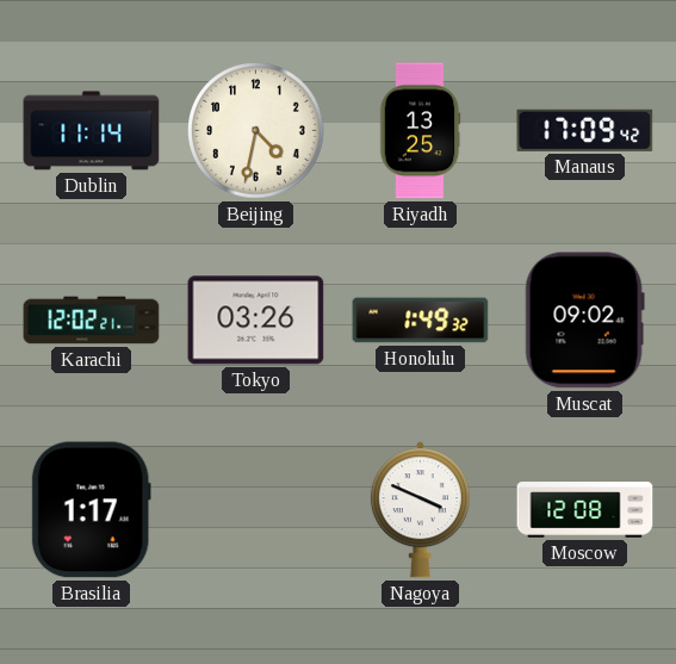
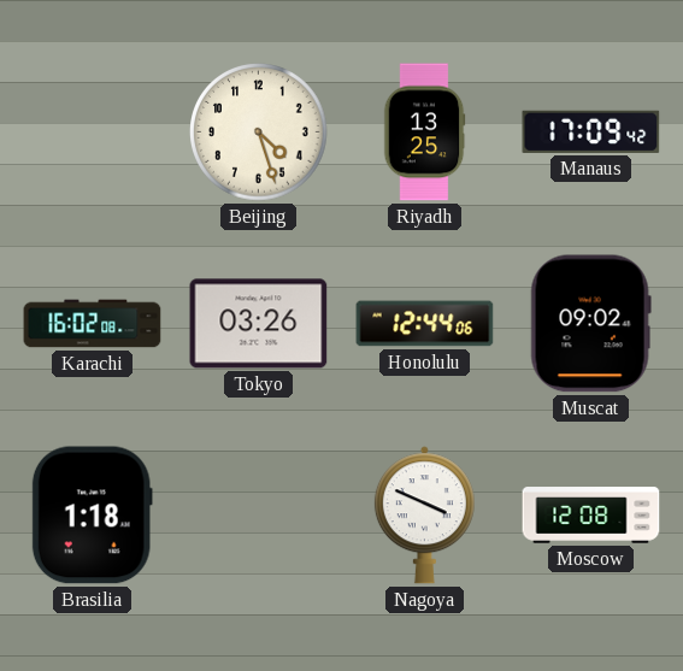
Dublin: 11:14 -> none
Beijing: 4:32 -> 4:27
Karachi: 12:02 -> 16:02
Honolulu: 1:49 -> 12:44
Brasilia: 1:17 -> 1:18
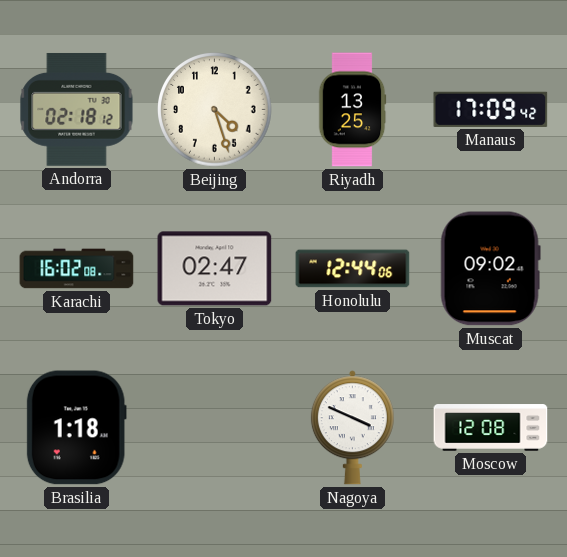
Andorra: none -> 02:18
Tokyo: 03:26 -> 02:47
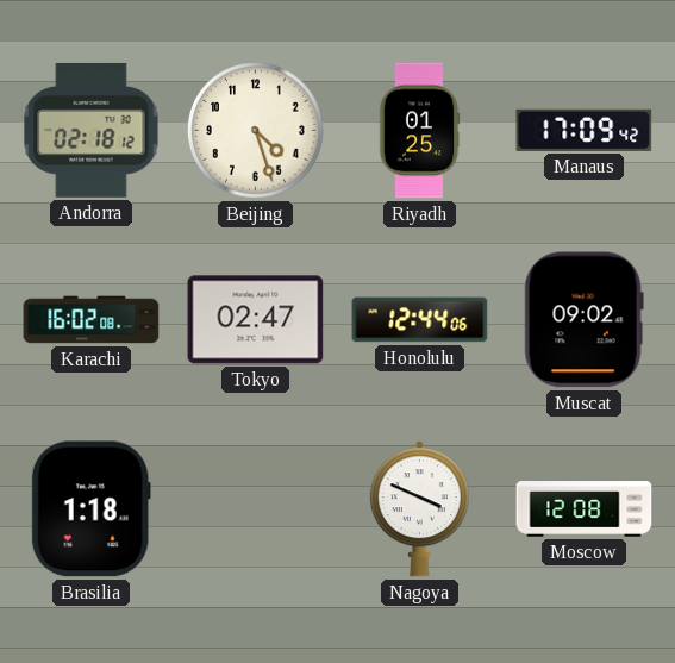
Riyadh: 13:25 -> 01:25
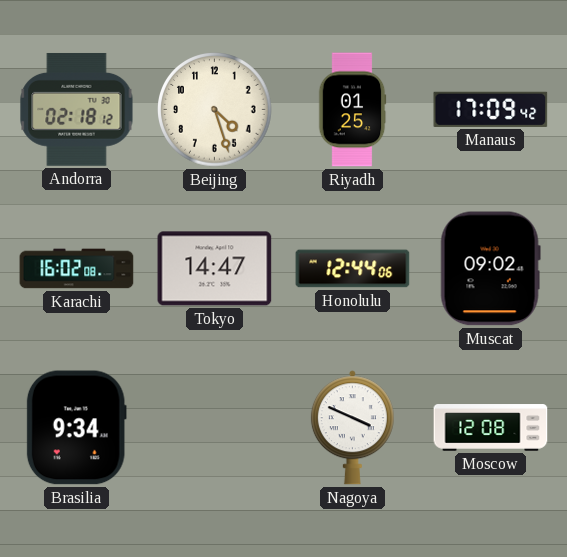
Tokyo: 02:47 -> 14:47
Brasilia: 1:18 -> 9:34
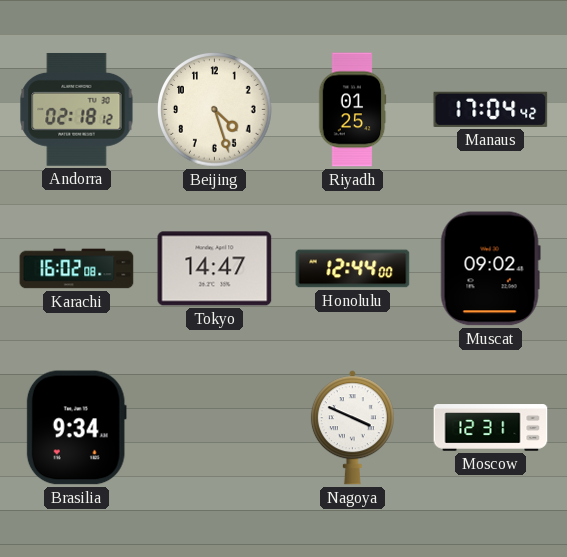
Manaus: 17:09 -> 17:04
Honolulu: 12:44:06 -> 12:44:00
Moscow: 12:08 -> 12:31
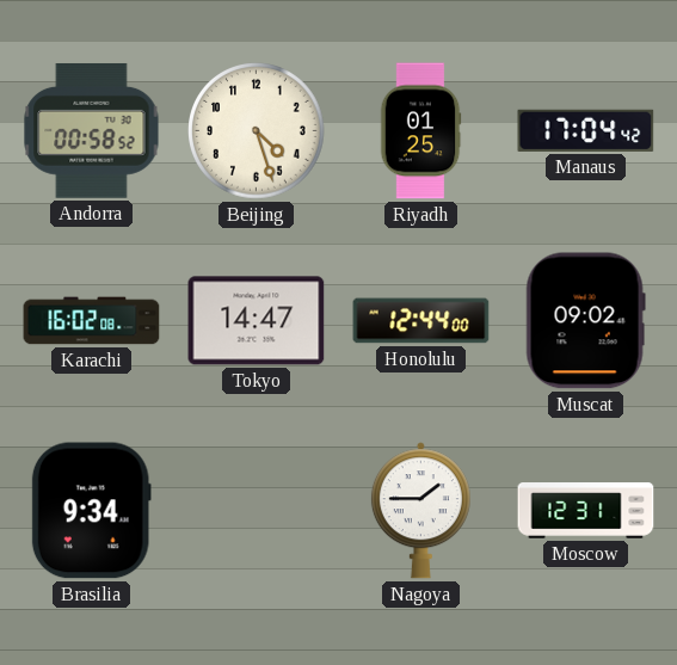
Andorra: 02:18 -> 00:58
Nagoya: 3:49 -> 1:45
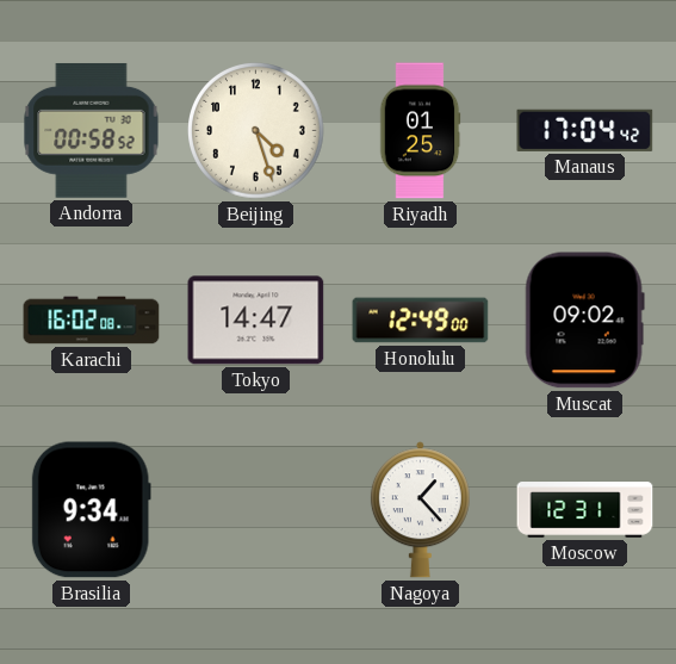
Honolulu: 12:44 -> 12:49
Nagoya: 1:45 -> 1:23
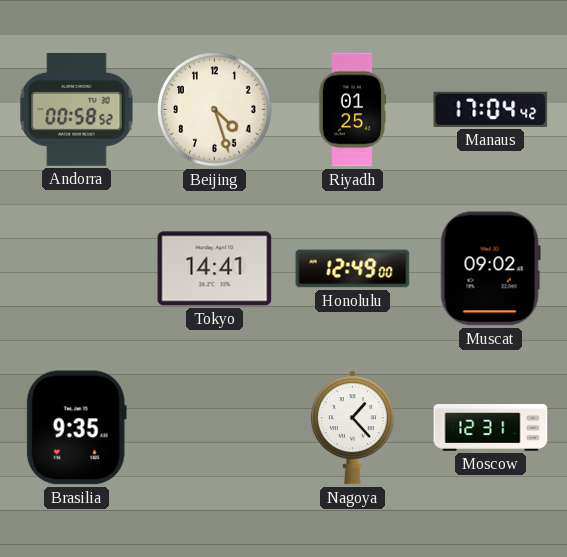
Karachi: 16:02 -> none
Tokyo: 14:47 -> 14:41
Brasilia: 9:34 -> 9:35
